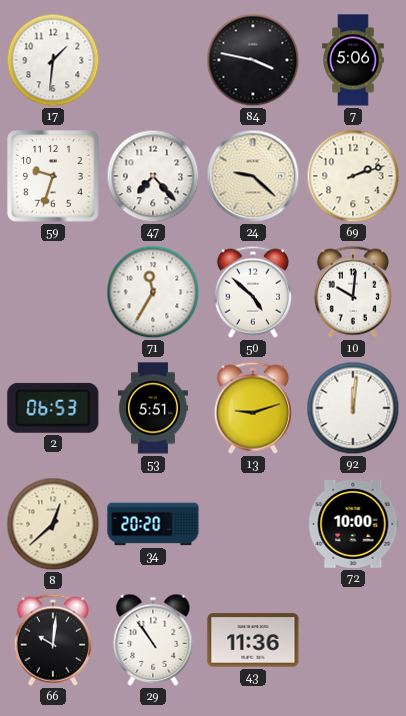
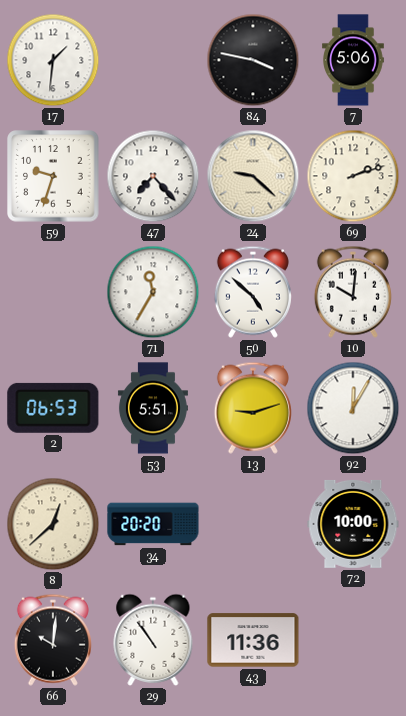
92: 12:01 -> 12:05
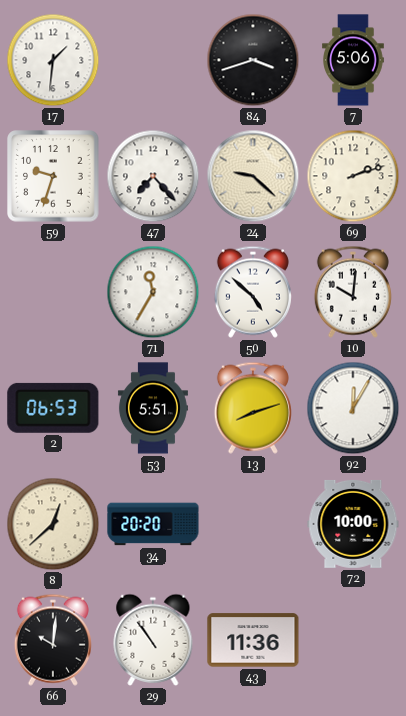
84: 3:47 -> 3:42
13: 9:12 -> 8:12
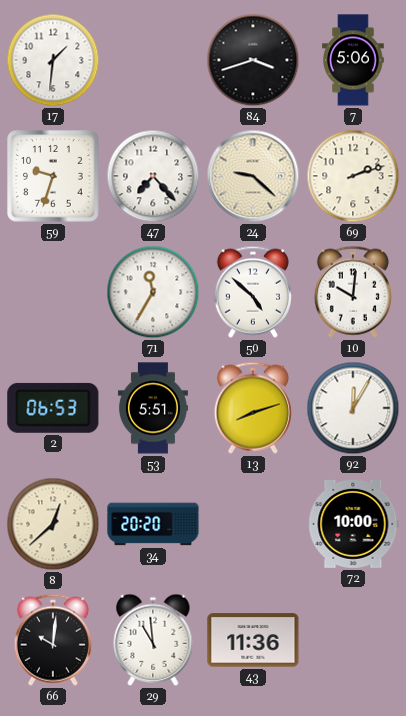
29: 10:54 -> 10:59
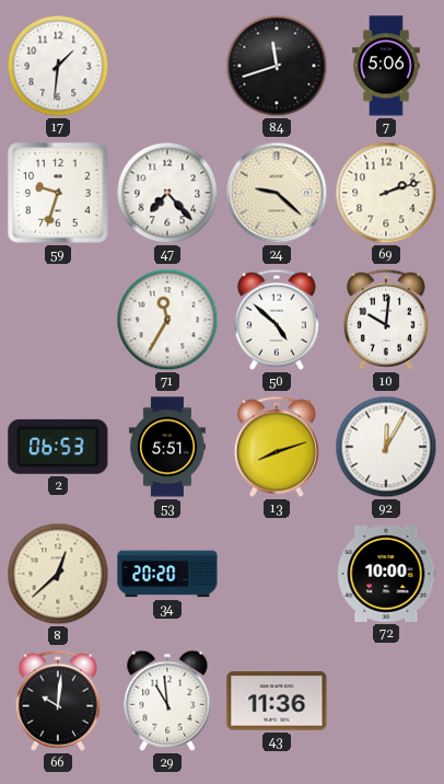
84: 3:42 -> 11:42
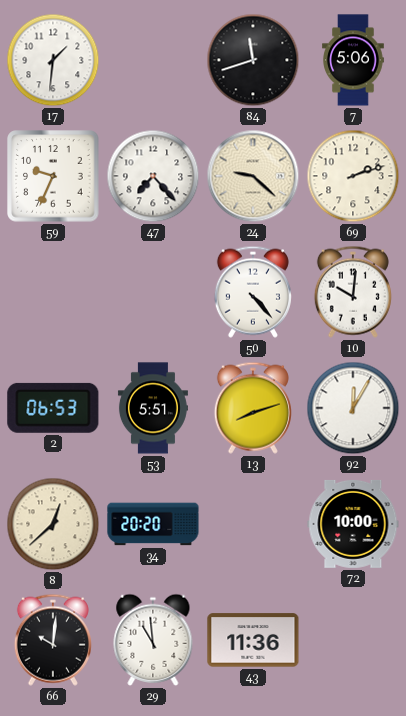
59: 9:33 -> 9:34
71: 11:35 -> none
50: 4:52 -> 4:23
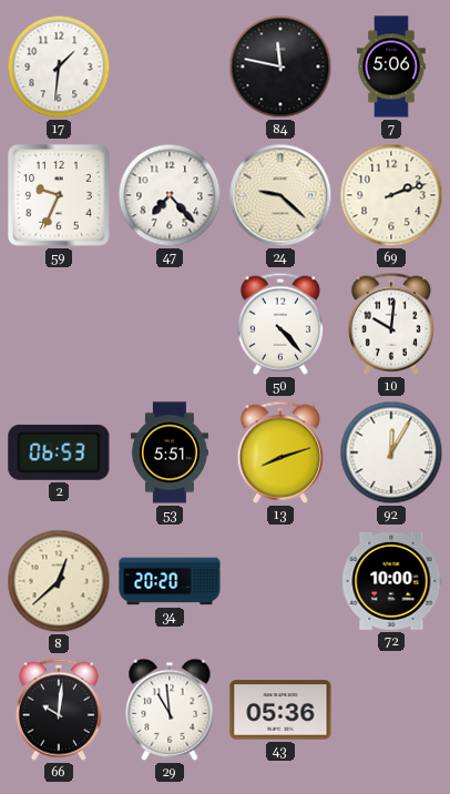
84: 11:42 -> 11:47
43: 11:36 -> 05:36
